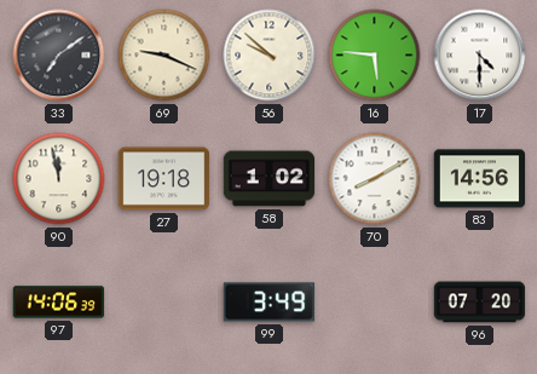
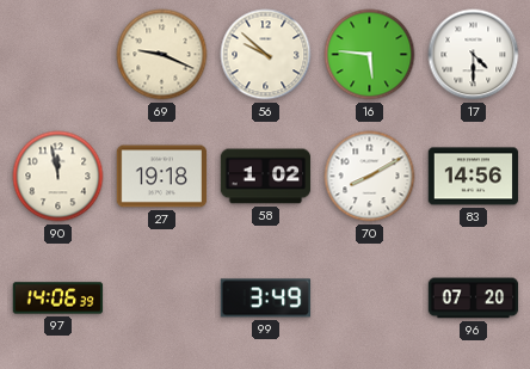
33: 7:09 -> none
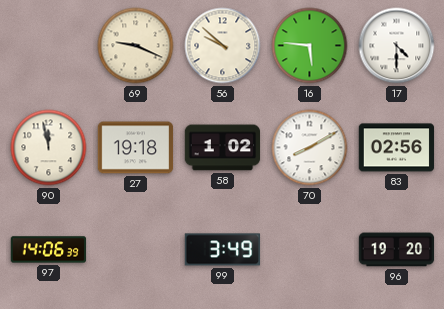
83: 14:56 -> 02:56
96: 07:20 -> 19:20
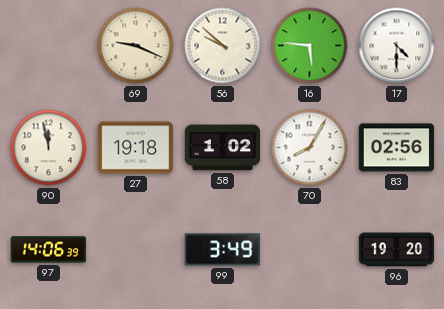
70: 8:10 -> 8:05
